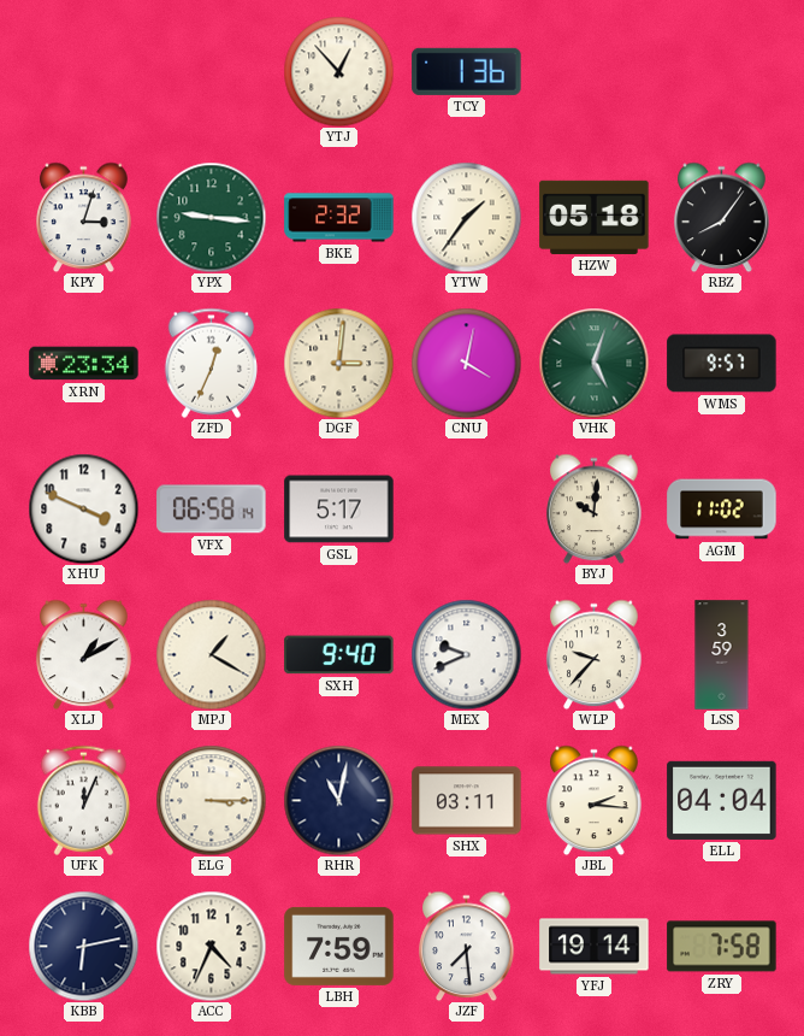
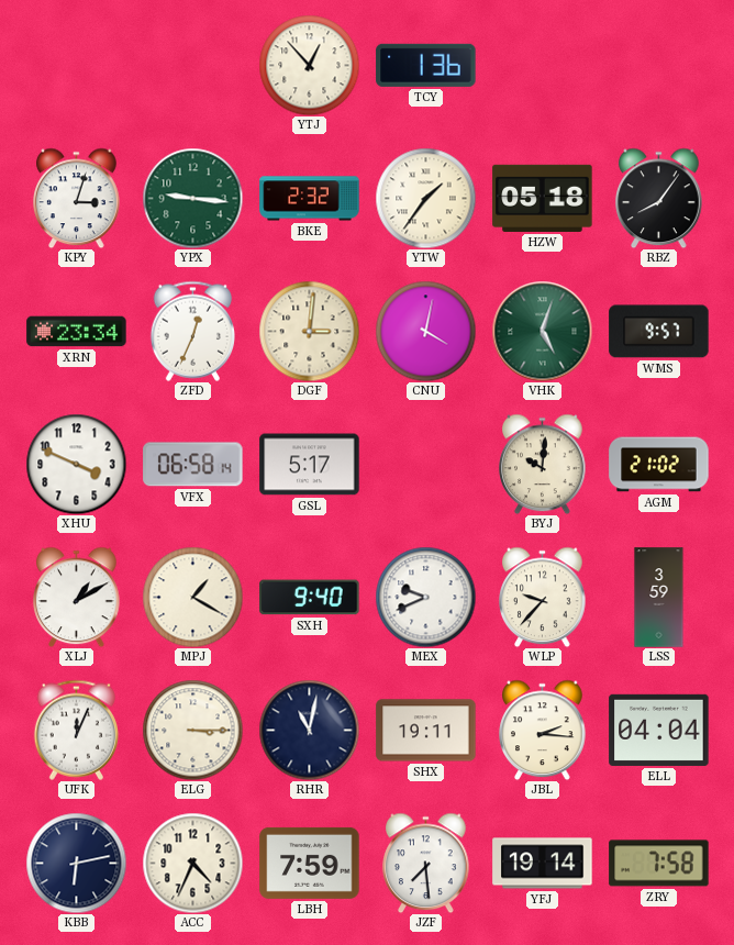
AGM: 11:02 -> 21:02
SHX: 03:11 -> 19:11
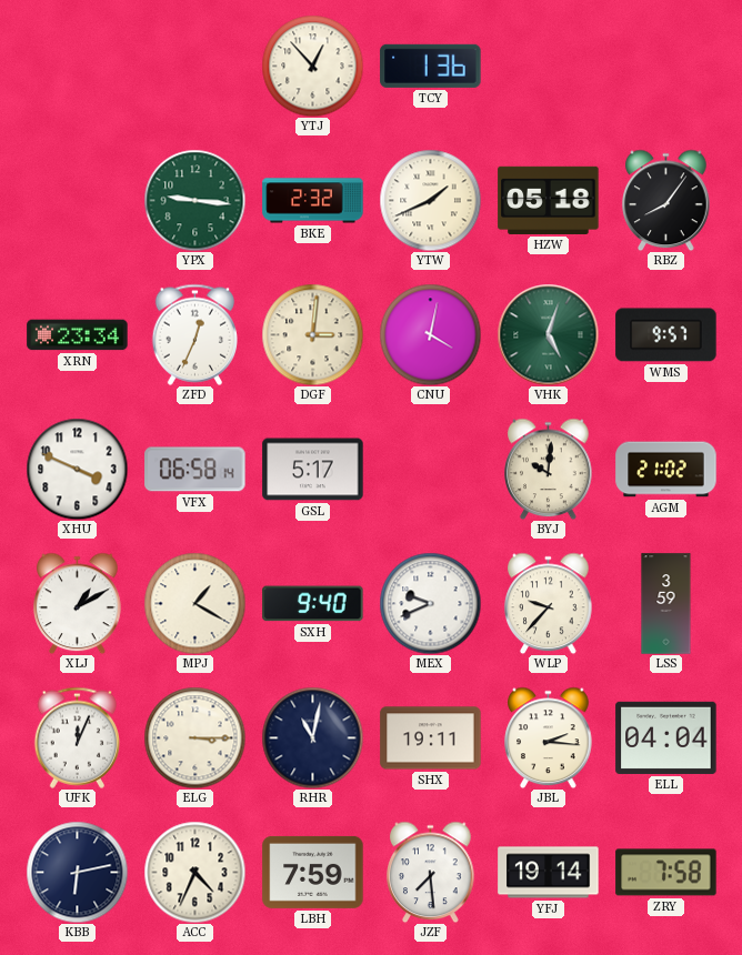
KPY: 3:03 -> none
YTW: 1:36 -> 1:41
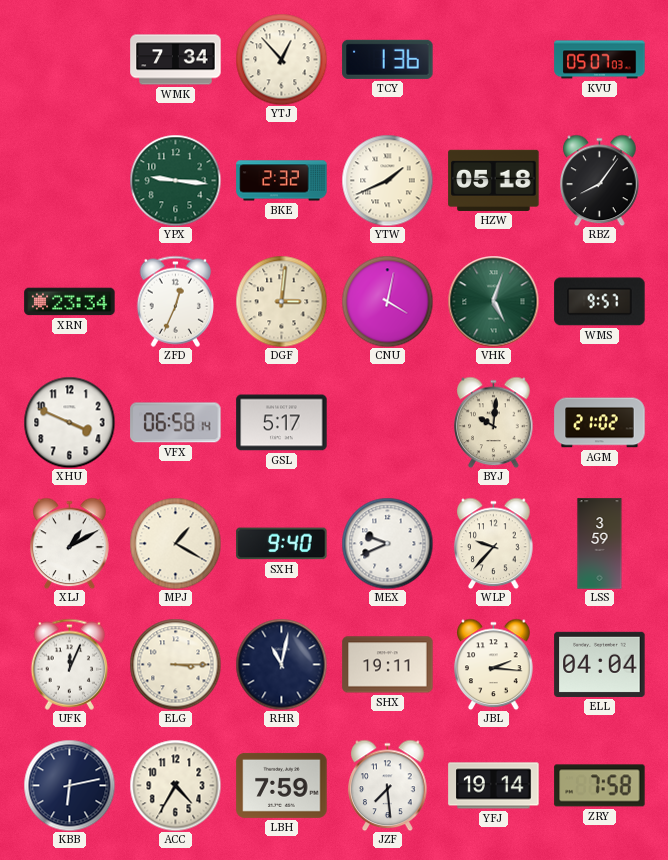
WMK: none -> 7:34
KVU: none -> 05:07
ACC: 4:34 -> 4:35
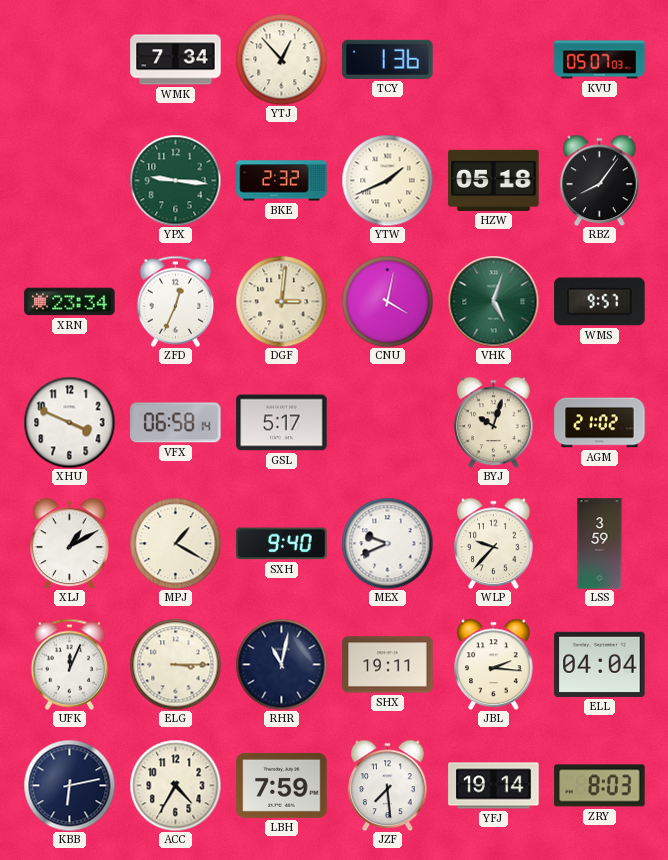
BYJ: 10:01 -> 10:03
ZRY: 7:58 -> 8:03
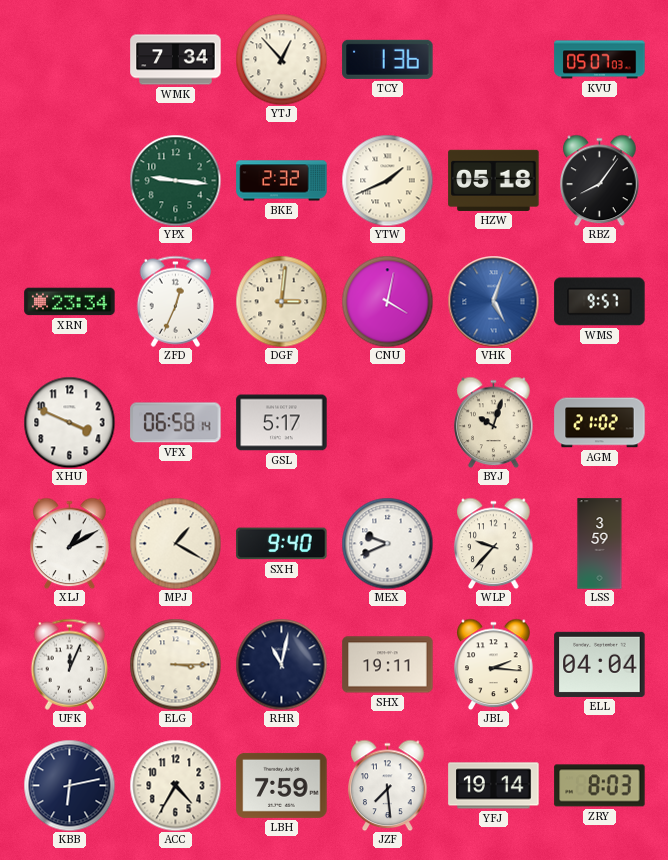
VHK dial: green -> blue
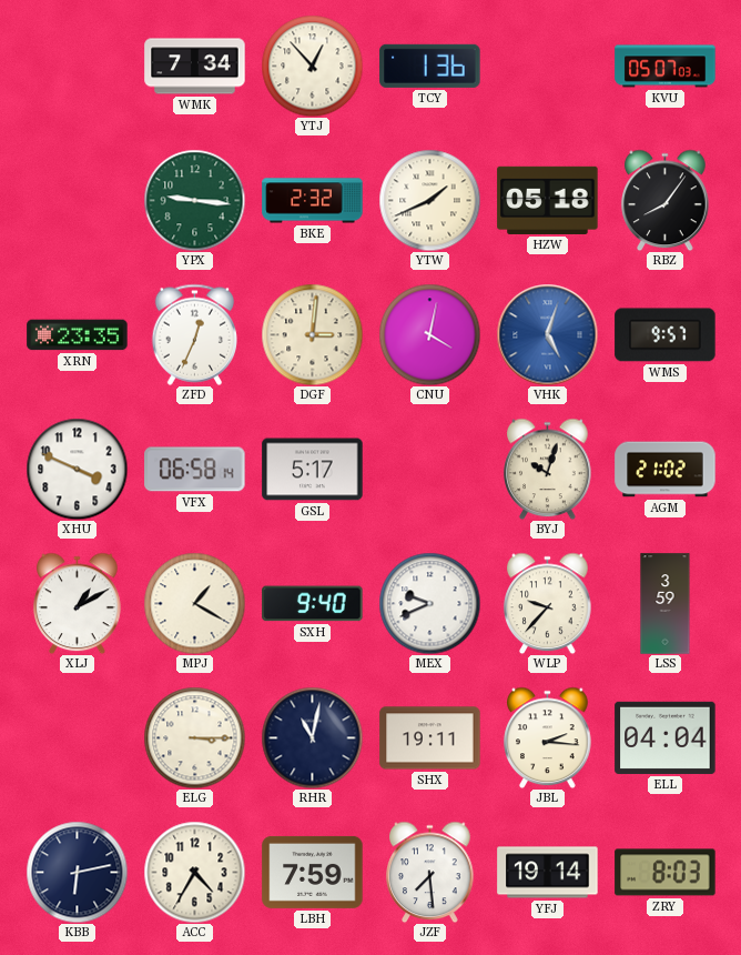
XRN: 23:34 -> 23:35
UFK: 12:04 -> none
